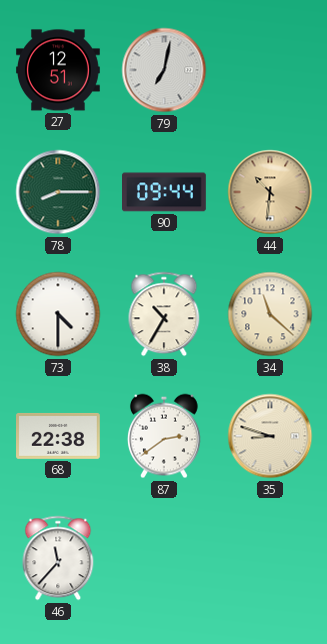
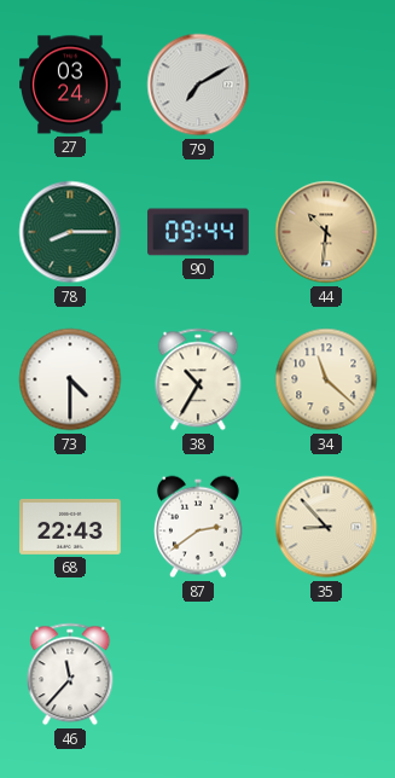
27: 12:51 -> 03:24
79: 7:02 -> 7:10
68: 22:38 -> 22:43
35: 8:48 -> 8:53
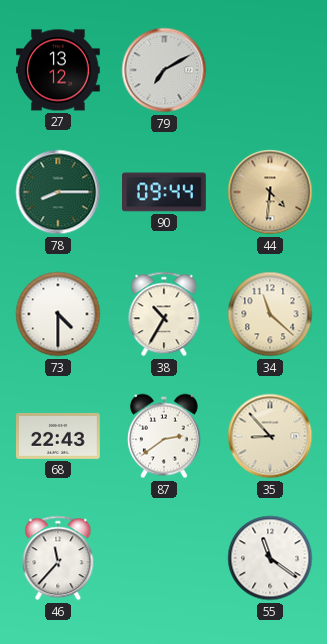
27: 03:24 -> 13:12
44: 10:31 -> 4:31
55: none -> 11:21
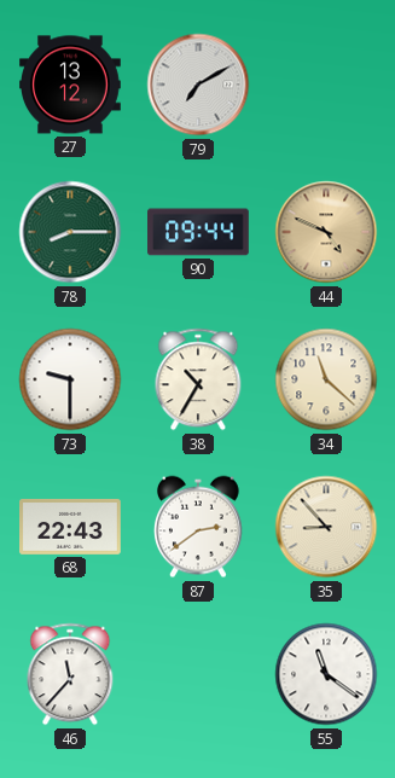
44: 4:31 -> 4:49
73: 4:30 -> 9:30
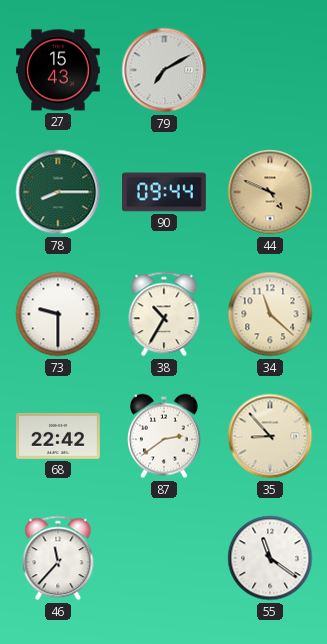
27: 13:12 -> 15:43
68: 22:43 -> 22:42
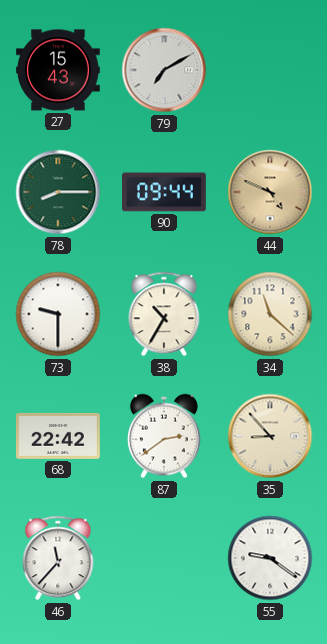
55: 11:21 -> 9:21
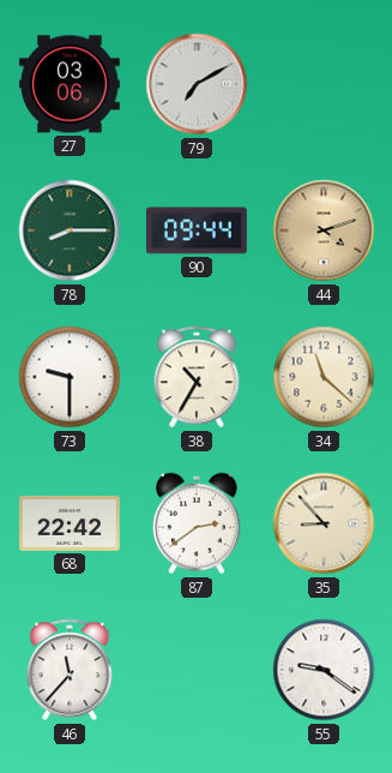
27: 15:43 -> 03:06
44: 4:49 -> 4:12
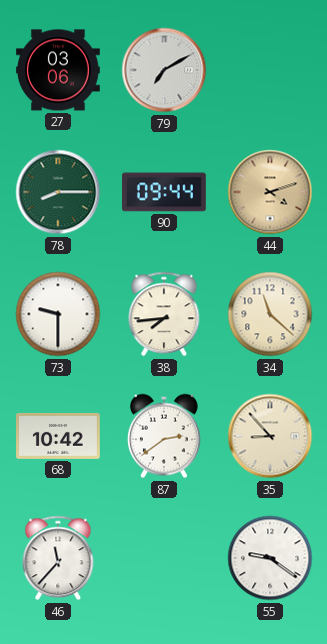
38: 10:35 -> 7:44
68: 22:42 -> 10:42
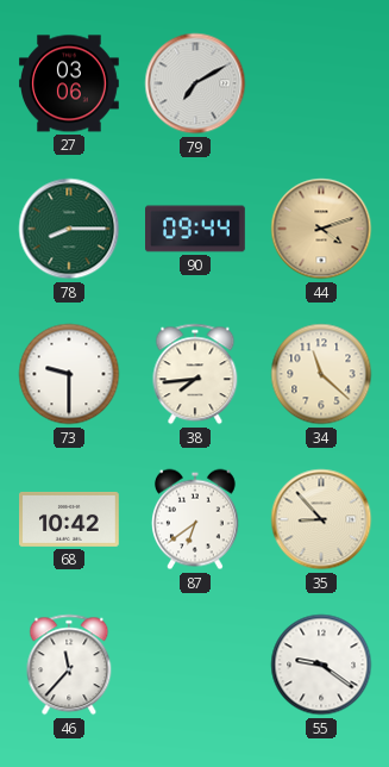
87: 2:39 -> 6:39
